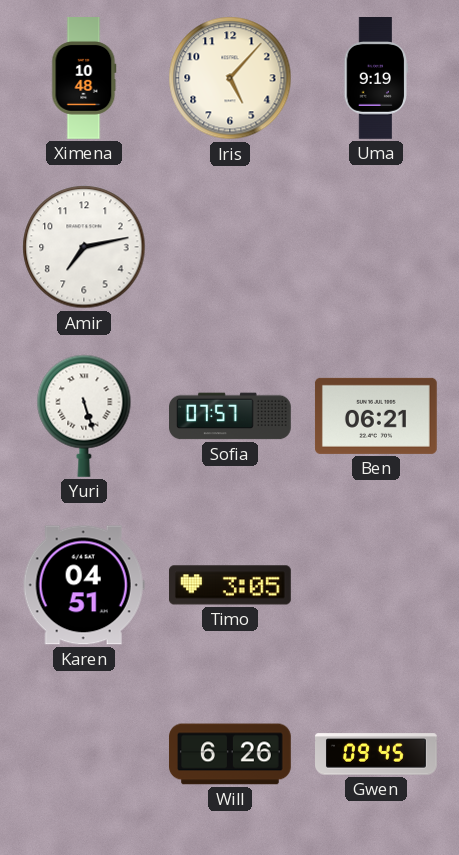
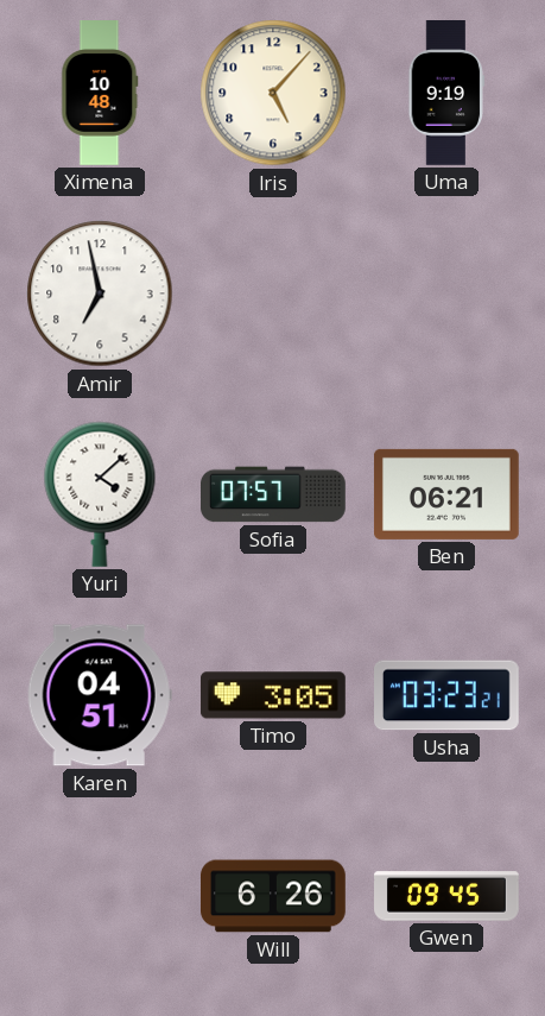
Amir: 7:13 -> 6:58
Yuri: 5:27 -> 4:08
Usha: none -> 03:23
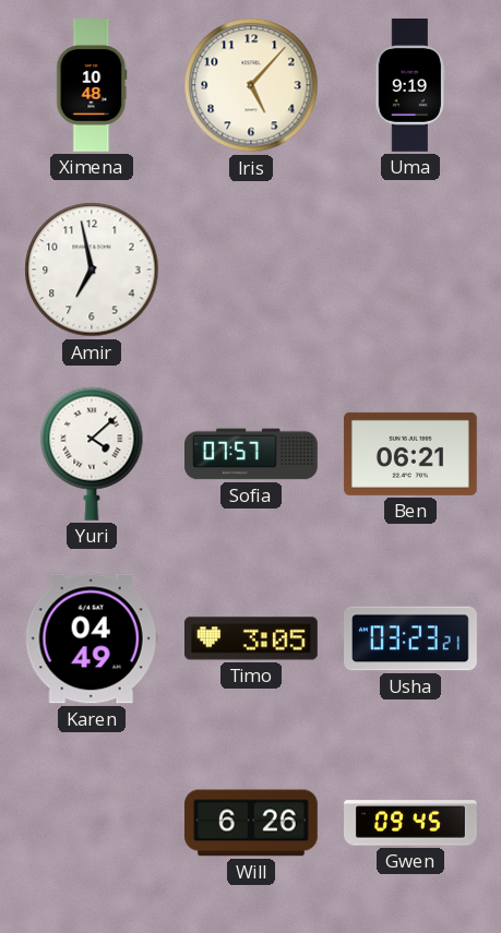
Karen: 04:51 -> 04:49
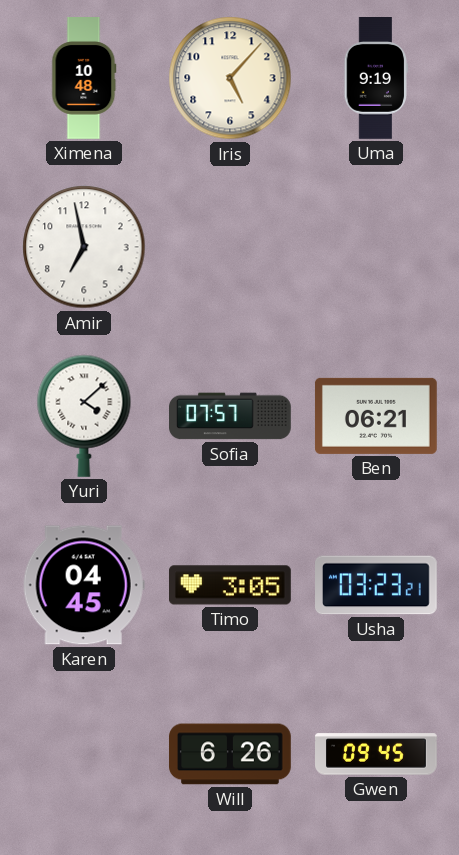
Karen: 04:49 -> 04:45
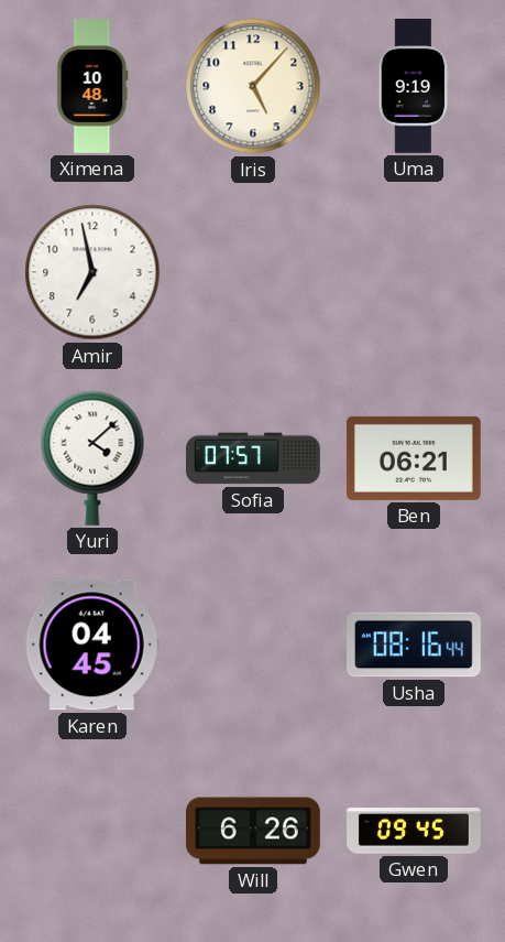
Timo: 3:05 -> none
Usha: 03:23 -> 08:16
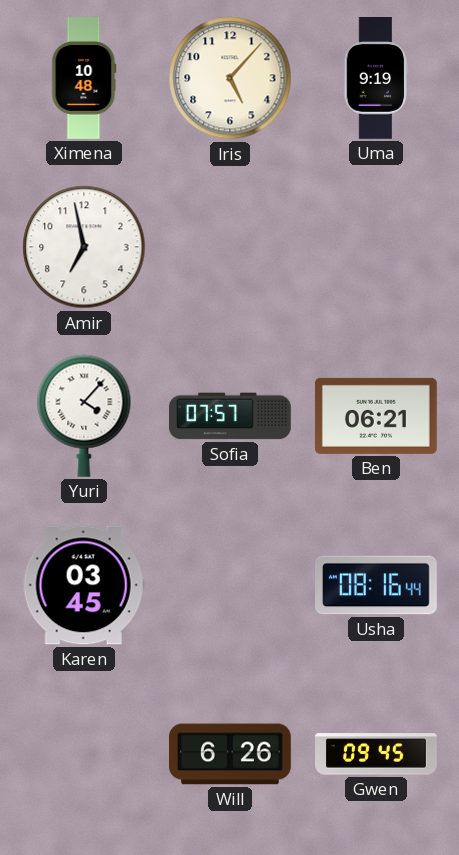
Yuri: 4:08 -> 4:07
Karen: 04:45 -> 03:45
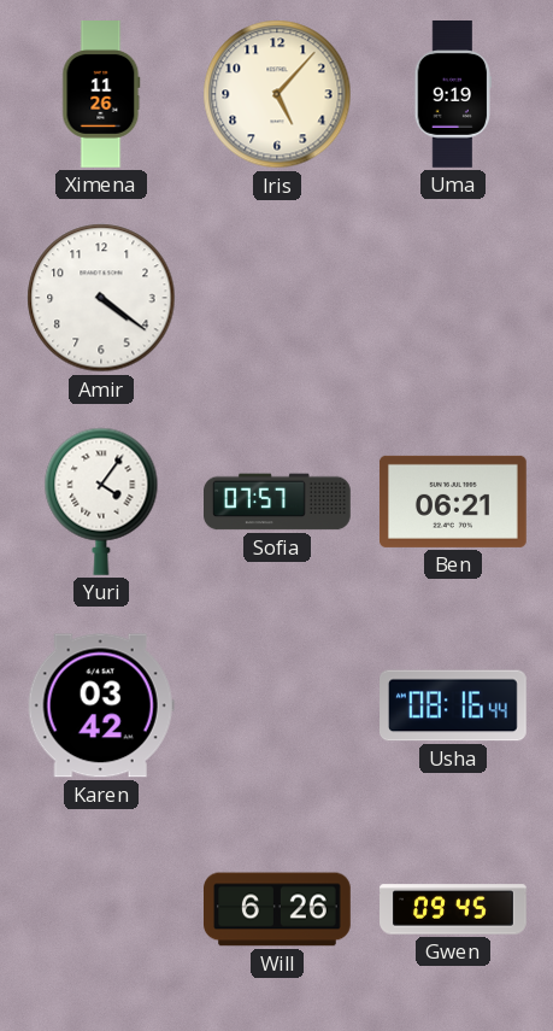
Ximena: 10:48 -> 11:26
Amir: 6:58 -> 4:21
Yuri: 4:07 -> 4:06
Karen: 03:45 -> 03:42
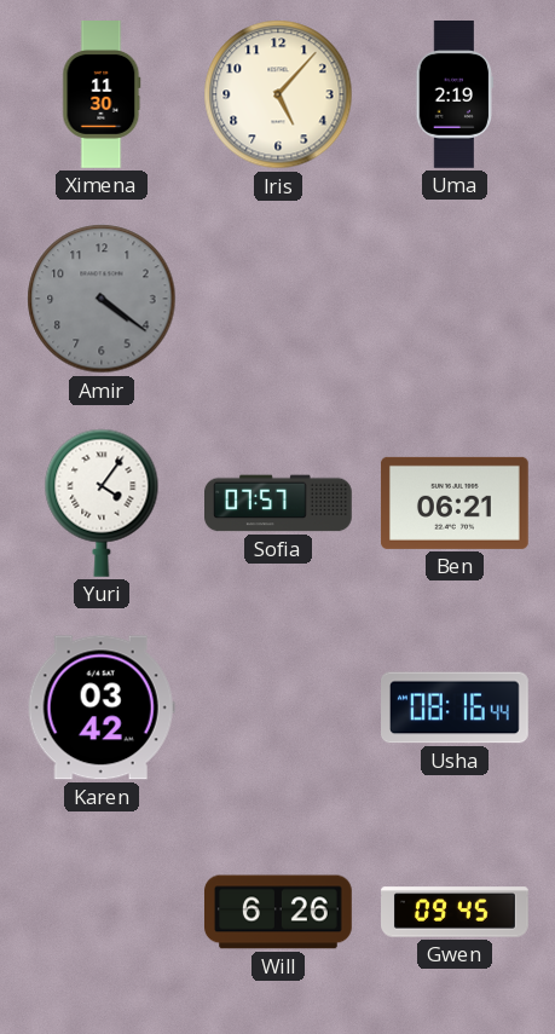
Ximena: 11:26 -> 11:30
Uma: 9:19 -> 2:19
Amir dial: white -> grey
